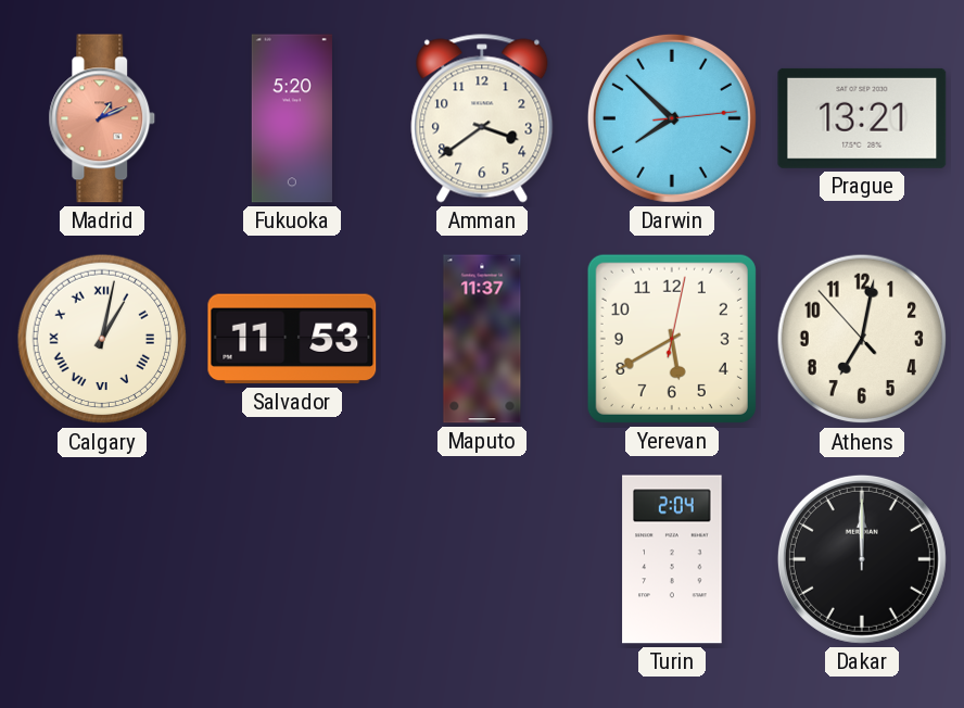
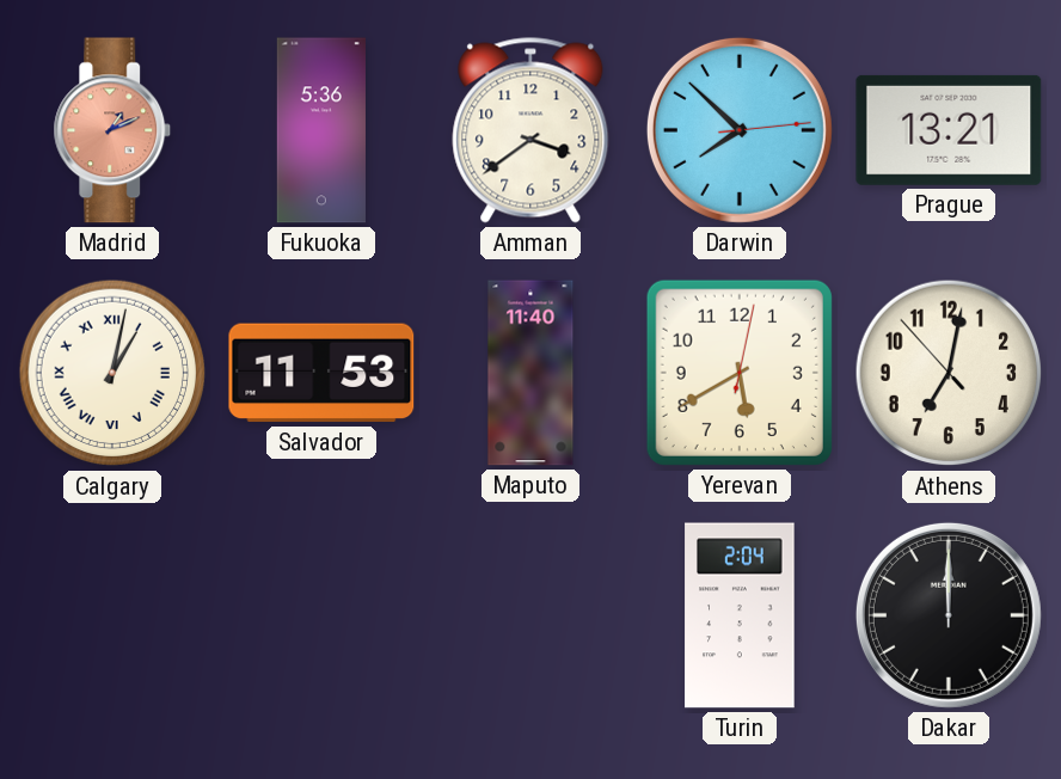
Fukuoka: 5:20 -> 5:36
Maputo: 11:37 -> 11:40
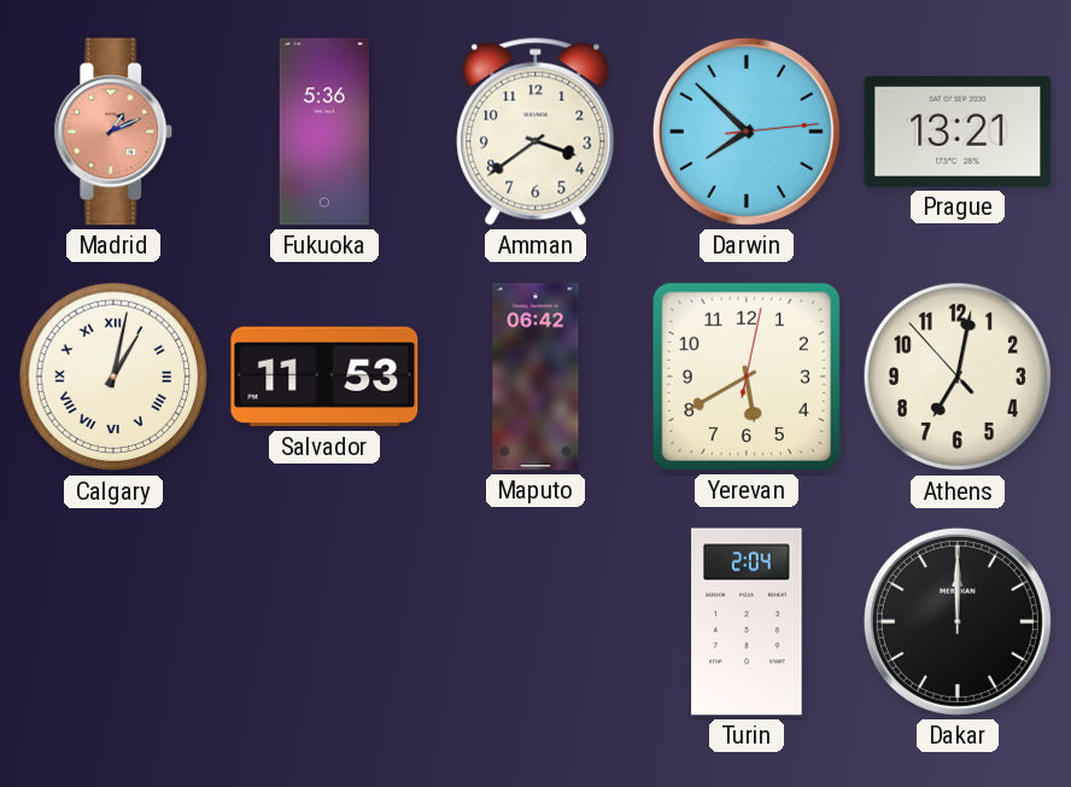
Maputo: 11:40 -> 06:42
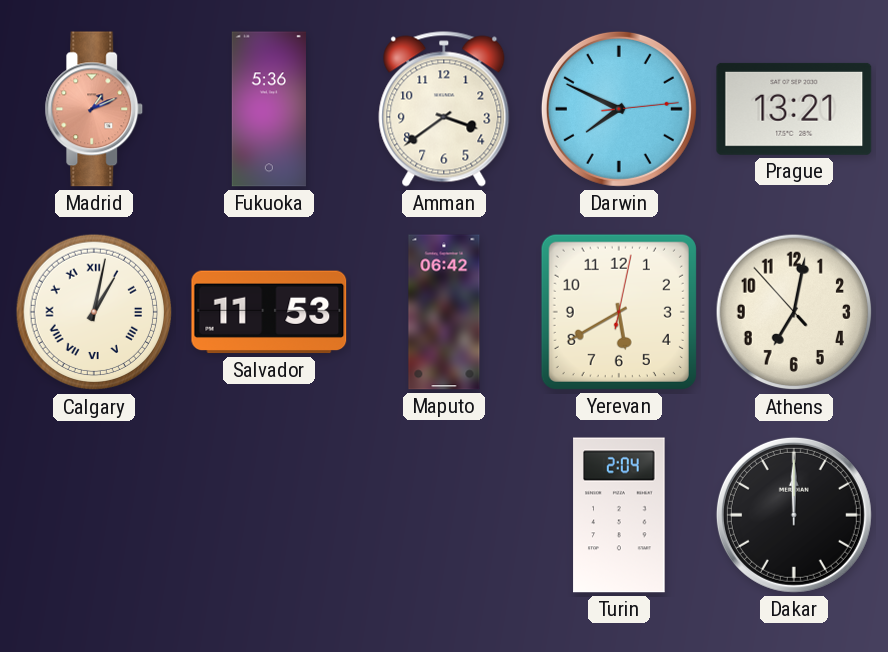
Darwin: 7:52 -> 7:49
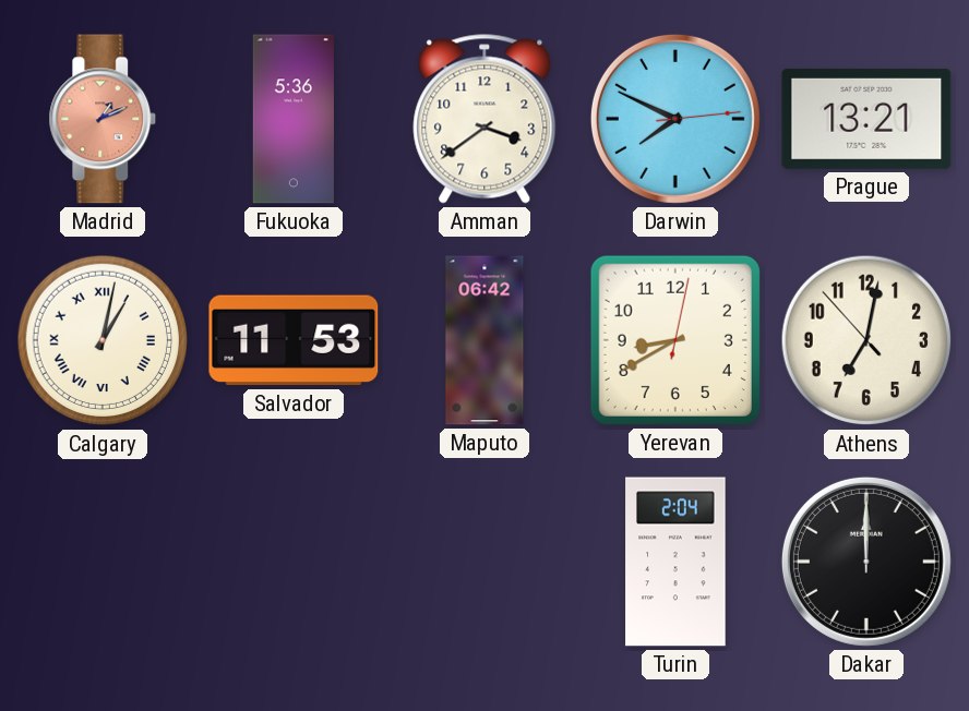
Yerevan: 5:40 -> 8:40
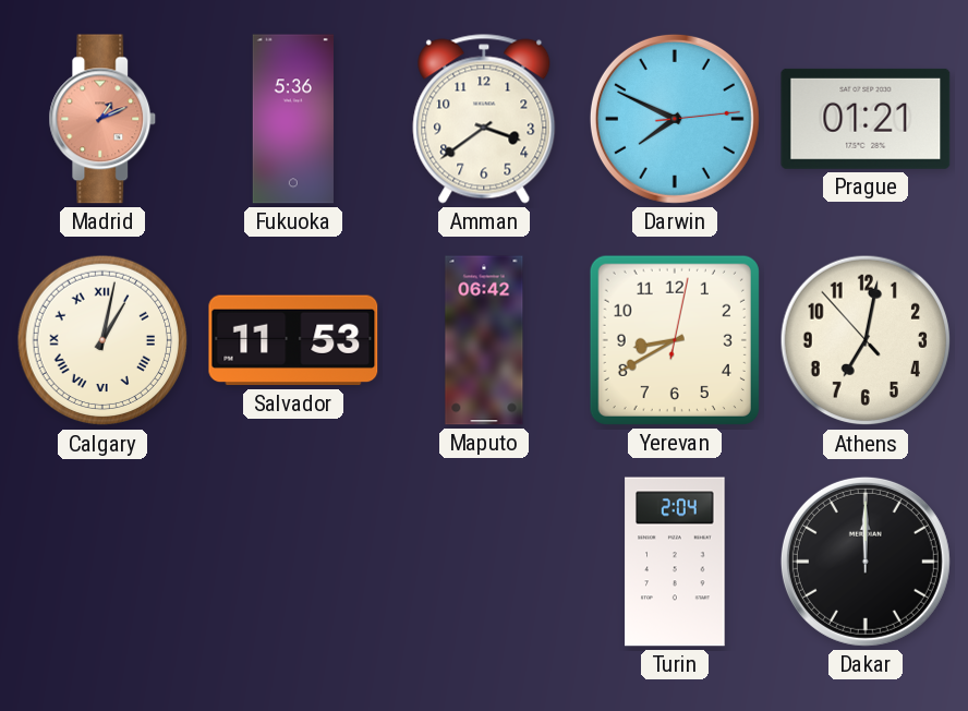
Prague: 13:21 -> 01:21
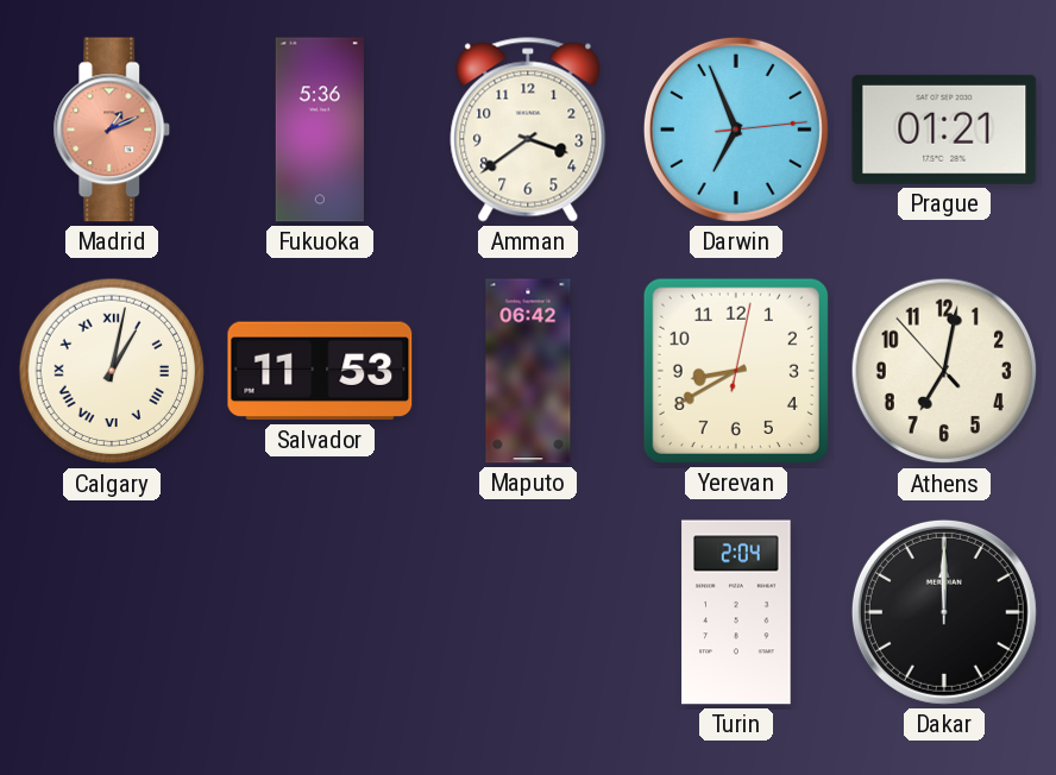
Darwin: 7:49 -> 6:56
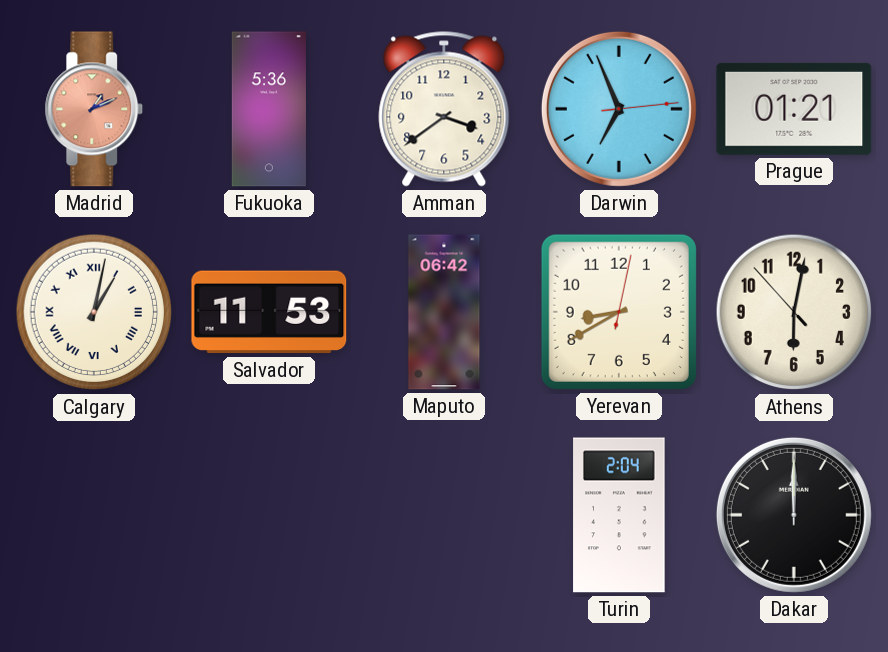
Athens: 7:01 -> 6:01
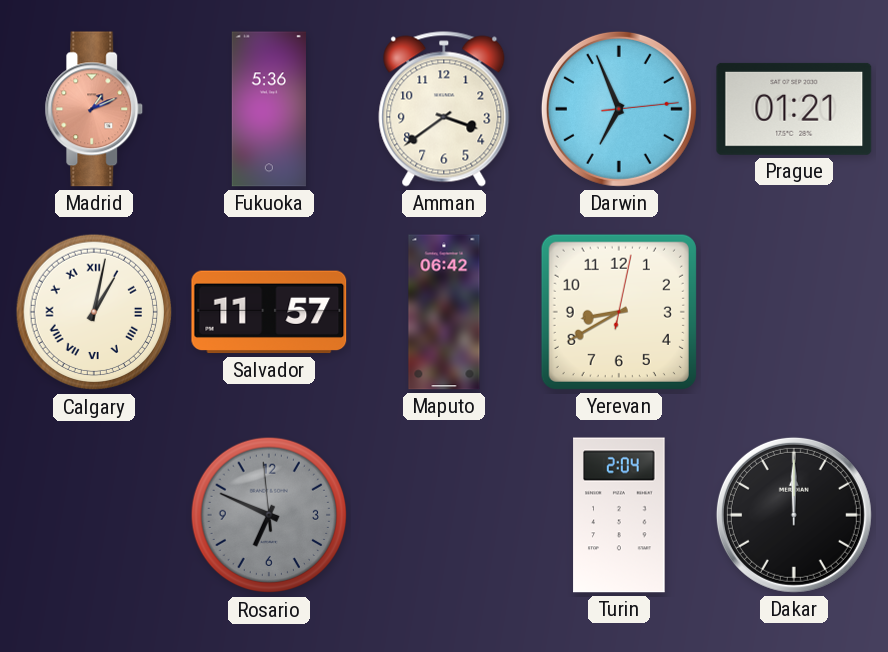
Salvador: 11:53 -> 11:57
Athens: 6:01 -> none
Rosario: none -> 6:48
